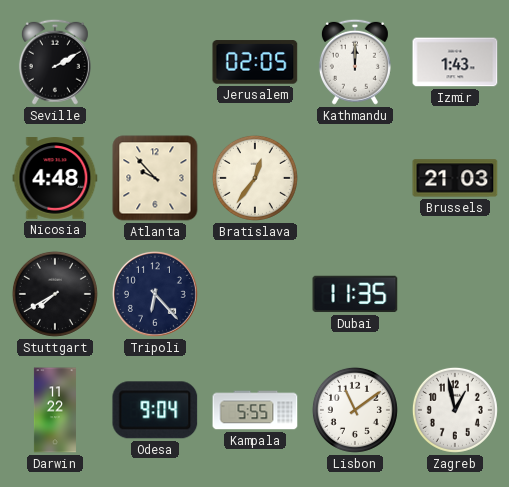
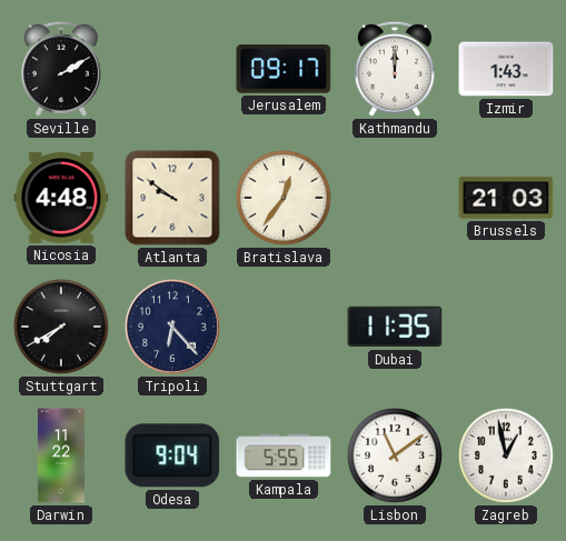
Jerusalem: 02:05 -> 09:17
Atlanta: 9:53 -> 9:51
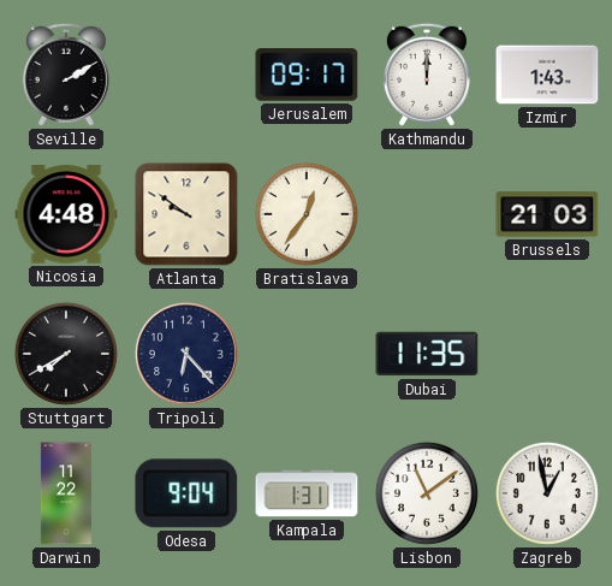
Kampala: 5:55 -> 1:31
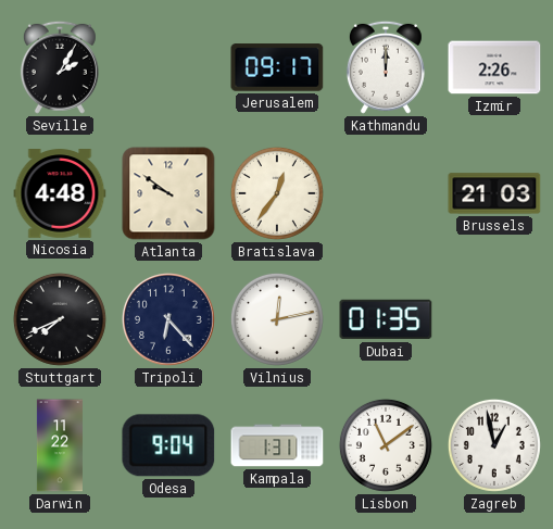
Seville: 2:10 -> 2:05
Izmir: 1:43 -> 2:26
Stuttgart: 7:40 -> 7:41
Vilnius: none -> 12:13
Dubai: 11:35 -> 01:35
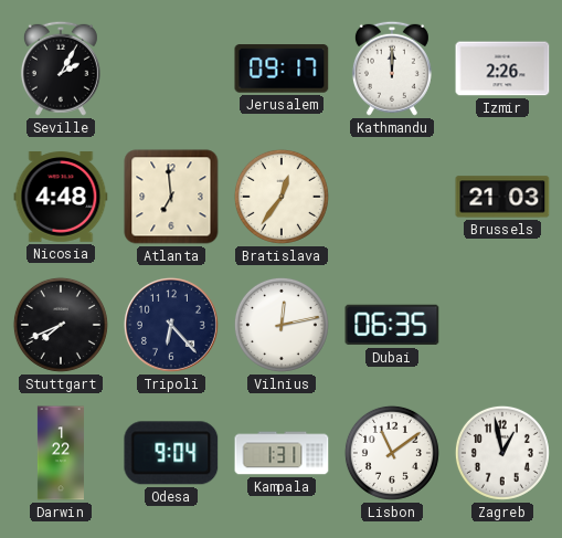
Atlanta: 9:51 -> 6:59
Dubai: 01:35 -> 06:35
Darwin: 11:22 -> 1:22
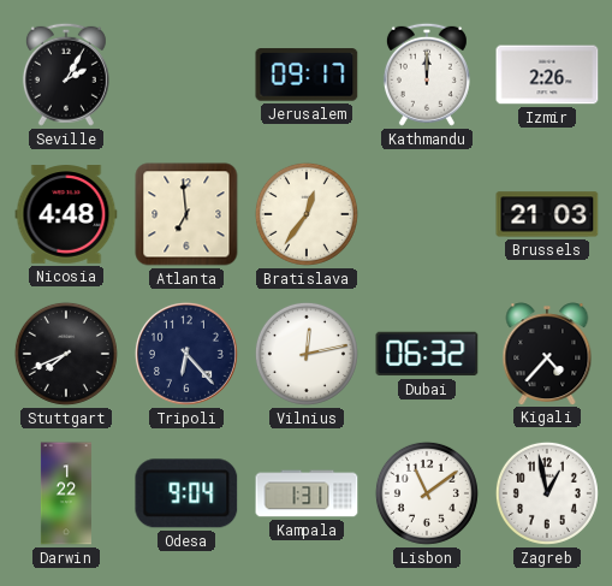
Dubai: 06:35 -> 06:32
Kigali: none -> 4:37
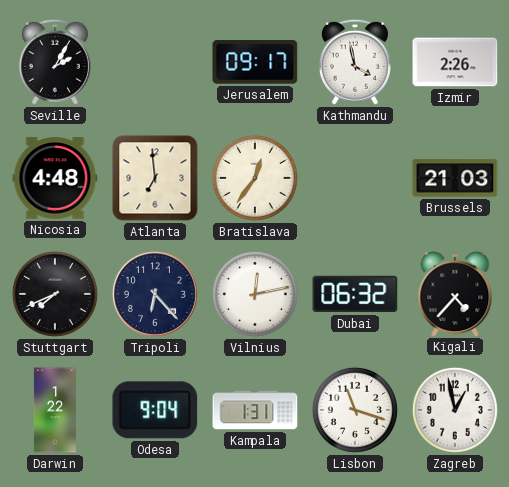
Kathmandu: 12:00 -> 3:58
Lisbon: 11:09 -> 11:18
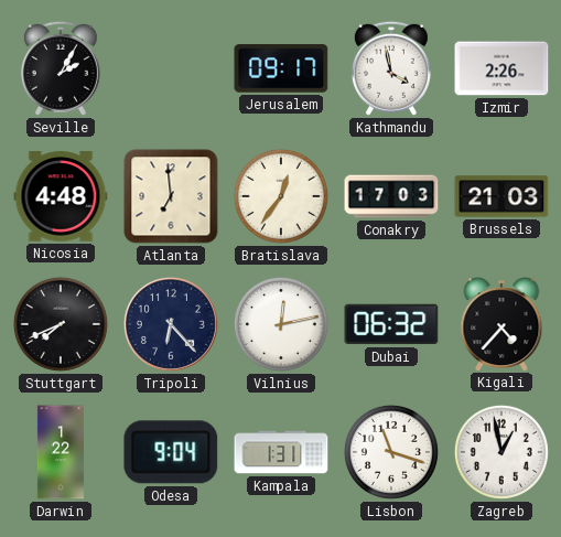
Conakry: none -> 17:03
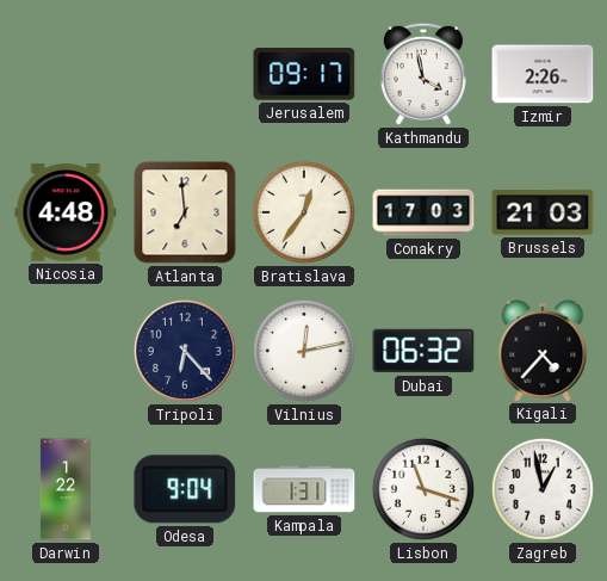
Seville: 2:05 -> none
Stuttgart: 7:41 -> none
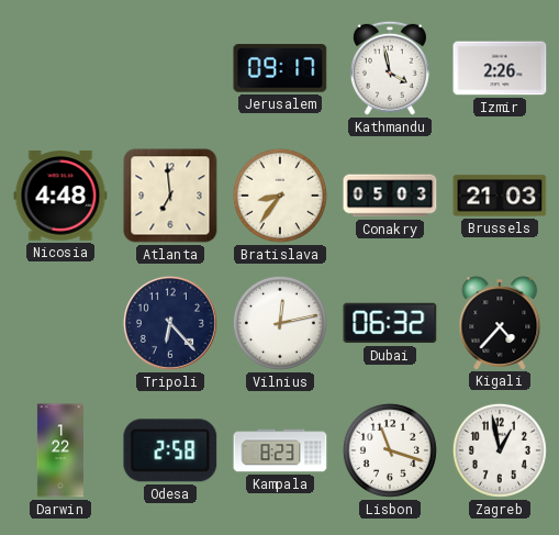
Bratislava: 12:36 -> 8:36
Conakry: 17:03 -> 05:03
Odesa: 9:04 -> 2:58
Kampala: 1:31 -> 8:23
